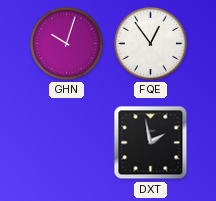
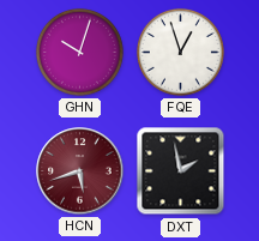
FQE: 12:54 -> 12:57
HCN: none -> 5:42
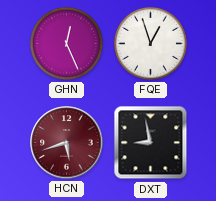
GHN: 10:03 -> 12:26
DXT: 1:58 -> 8:58
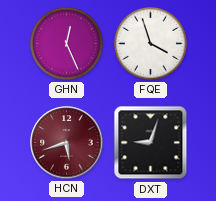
FQE: 12:57 -> 3:57
DXT: 8:58 -> 9:03
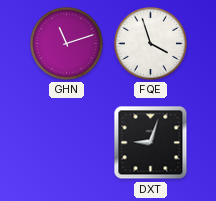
GHN: 12:26 -> 11:12
HCN: 5:42 -> none
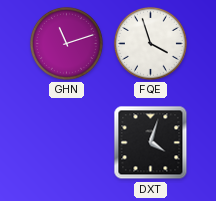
DXT: 9:03 -> 4:03
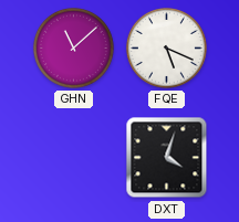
GHN: 11:12 -> 11:08
FQE: 3:57 -> 5:19
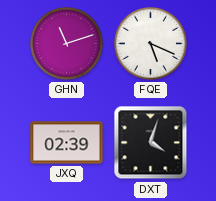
GHN: 11:08 -> 11:12
JXQ: none -> 02:39
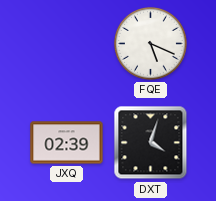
GHN: 11:12 -> none
